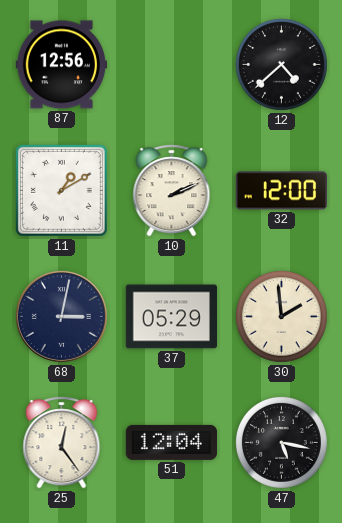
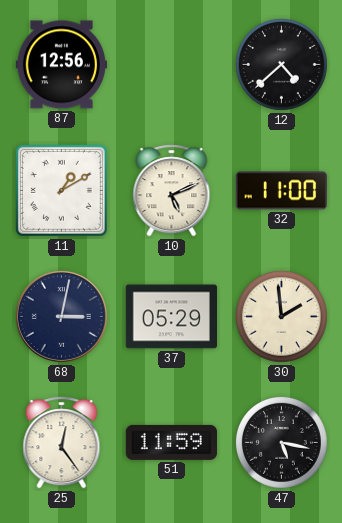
10: 2:11 -> 5:11
32: 12:00 -> 11:00
51: 12:04 -> 11:59
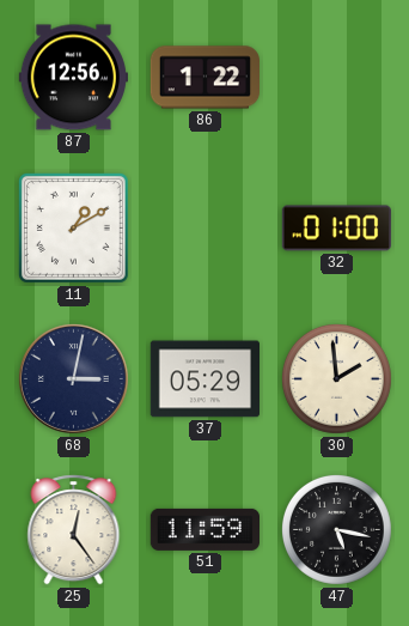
86: none -> 1:22
12: 4:38 -> none
10: 5:11 -> none
32: 11:00 -> 01:00
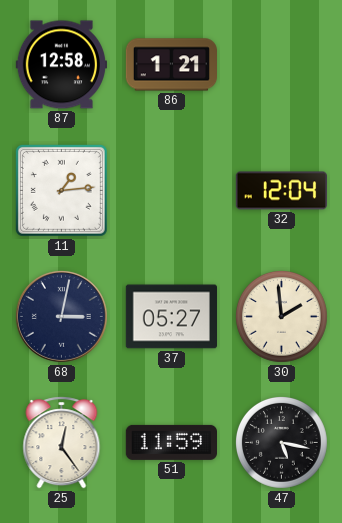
87: 12:56 -> 12:58
86: 1:22 -> 1:21
11: 1:10 -> 1:14
32: 01:00 -> 12:04
37: 05:29 -> 05:27
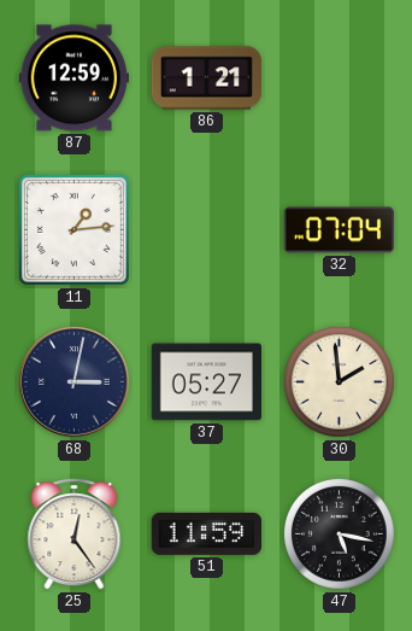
87: 12:58 -> 12:59
32: 12:04 -> 07:04
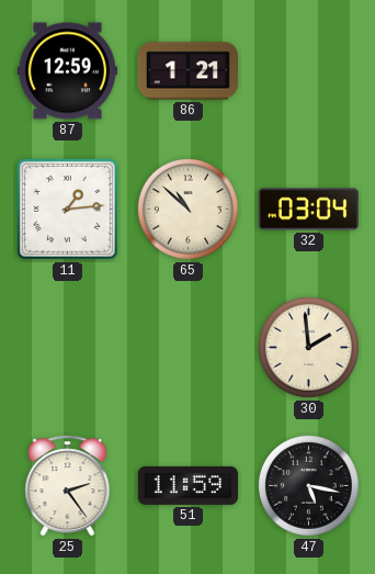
65: none -> 10:52
32: 07:04 -> 03:04
68: 3:02 -> none
37: 05:27 -> none
25: 12:24 -> 2:24
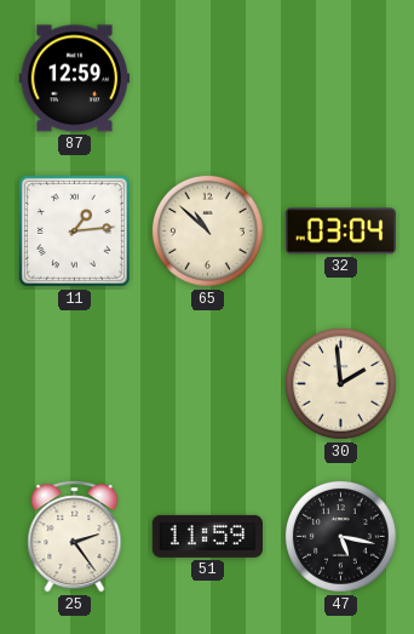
86: 1:21 -> none
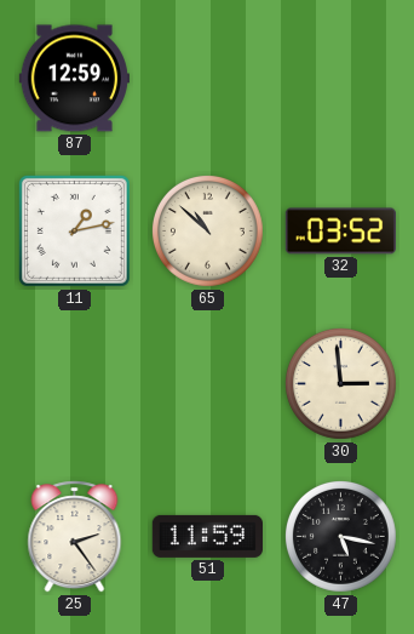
11: 1:14 -> 1:13
32: 03:04 -> 03:52
30: 1:59 -> 2:59
